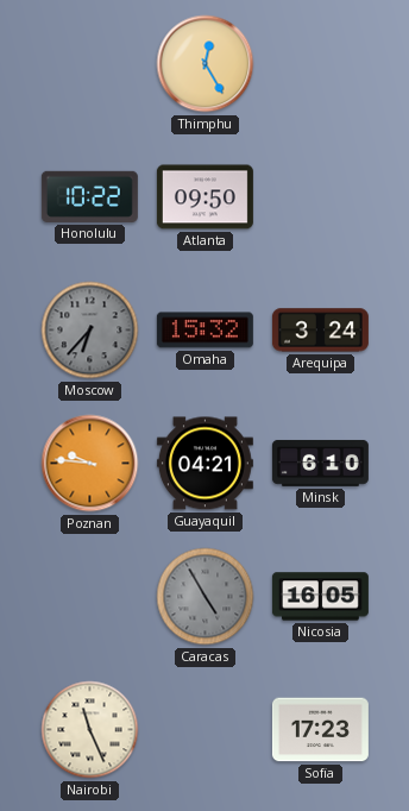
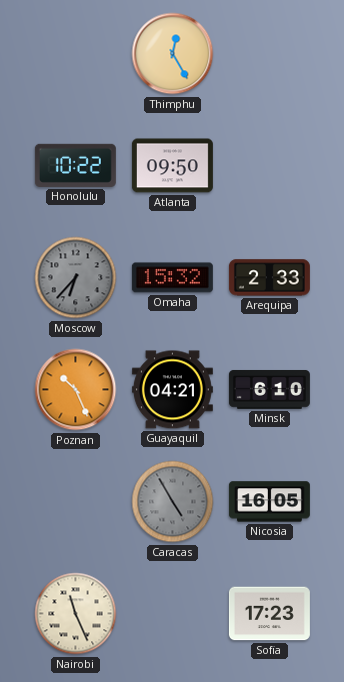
Arequipa: 3:24 -> 2:33
Poznan: 9:46 -> 10:26
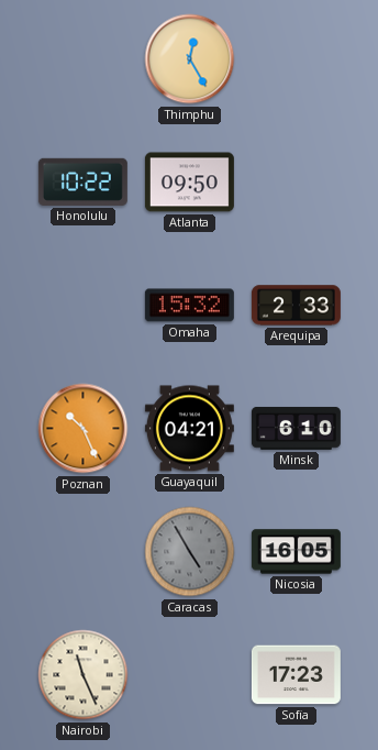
Moscow: 6:37 -> none
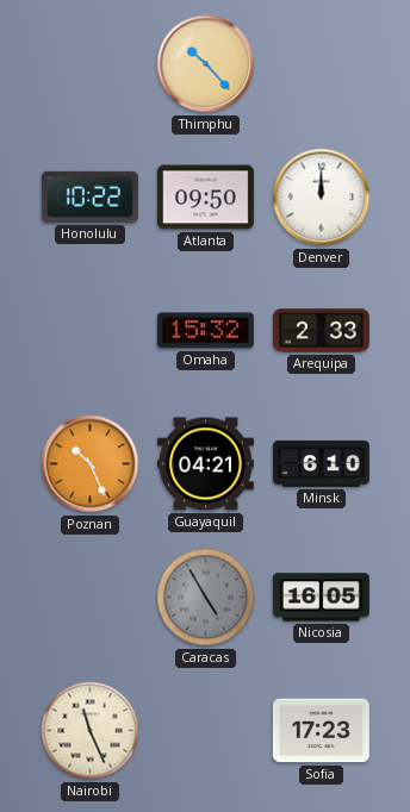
Thimphu: 12:25 -> 10:23
Denver: none -> 12:00
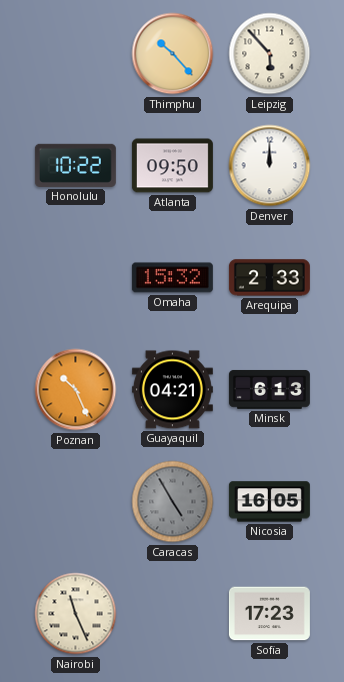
Leipzig: none -> 5:53
Minsk: 6:10 -> 6:13
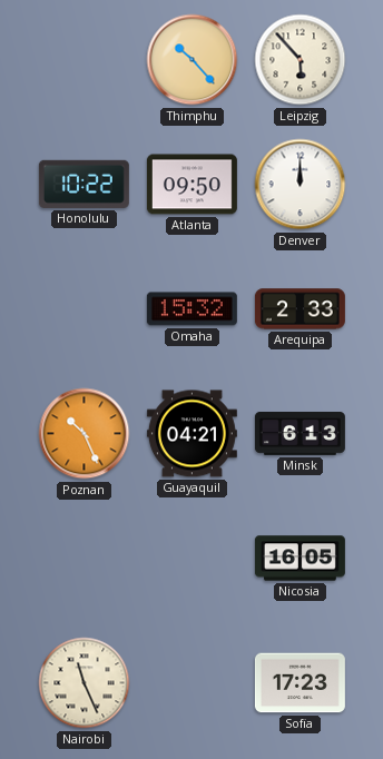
Caracas: 4:55 -> none
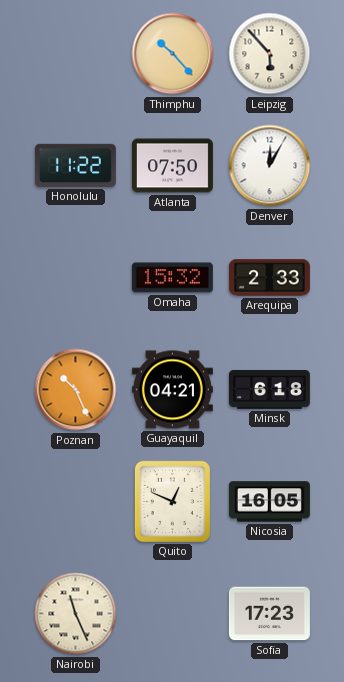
Honolulu: 10:22 -> 11:22
Atlanta: 09:50 -> 07:50
Denver: 12:00 -> 12:05
Minsk: 6:13 -> 6:18
Quito: none -> 12:49
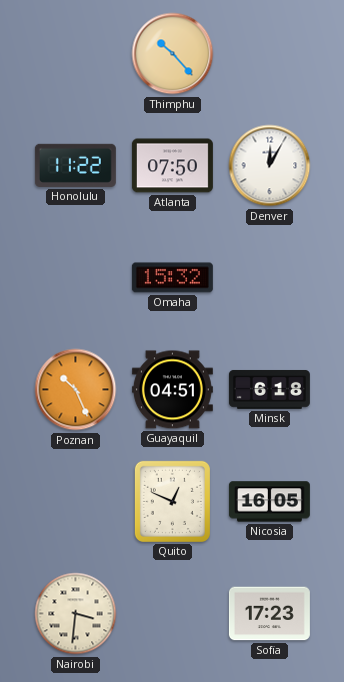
Leipzig: 5:53 -> none
Arequipa: 2:33 -> none
Guayaquil: 04:21 -> 04:51
Nairobi: 11:26 -> 3:31
